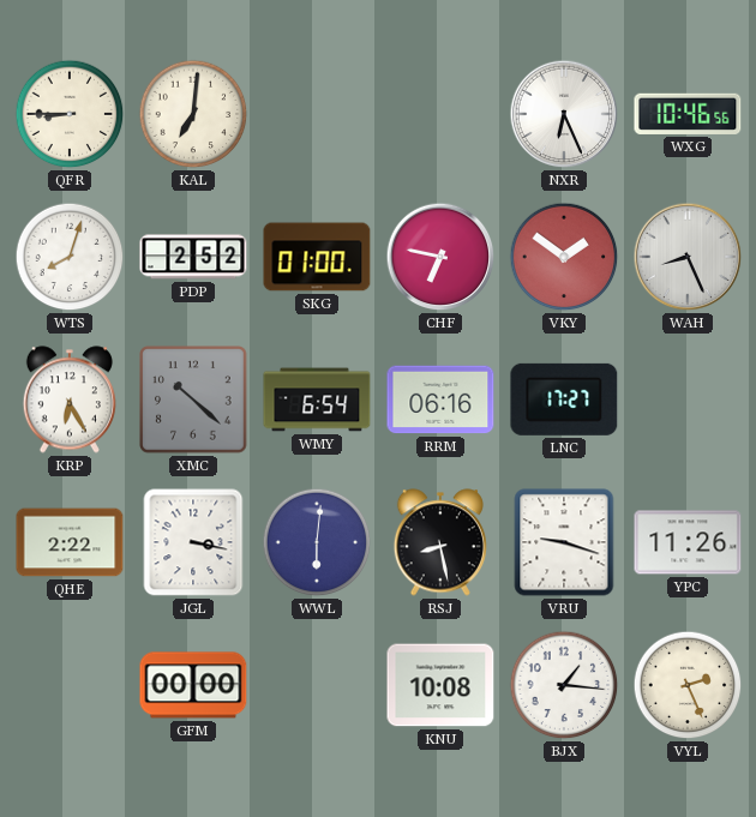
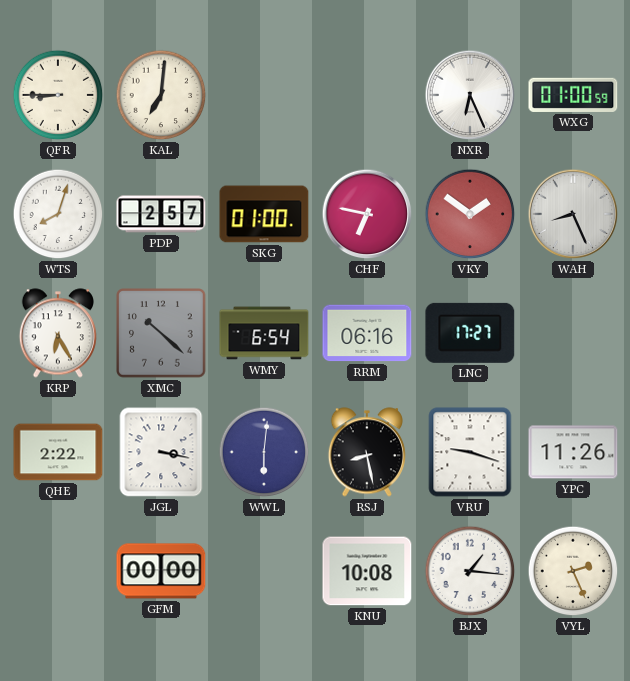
WXG: 10:46 -> 01:00
PDP: 2:52 -> 2:57
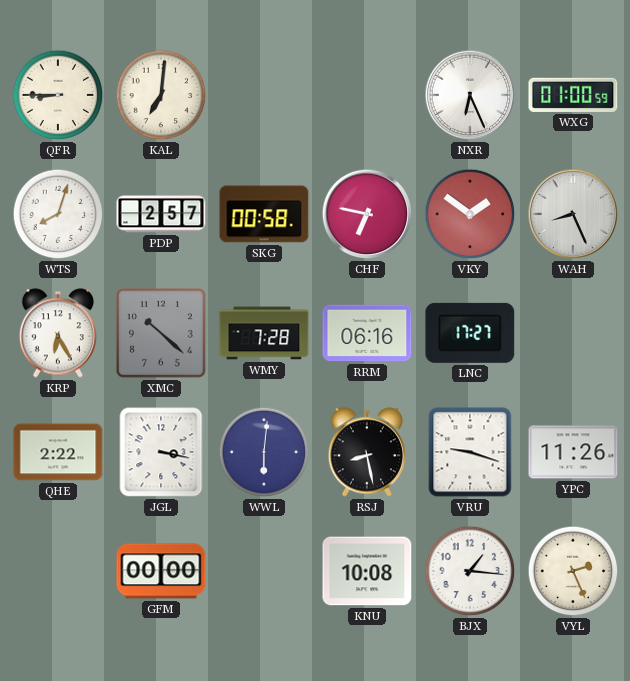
SKG: 01:00 -> 00:58
WMY: 6:54 -> 7:28
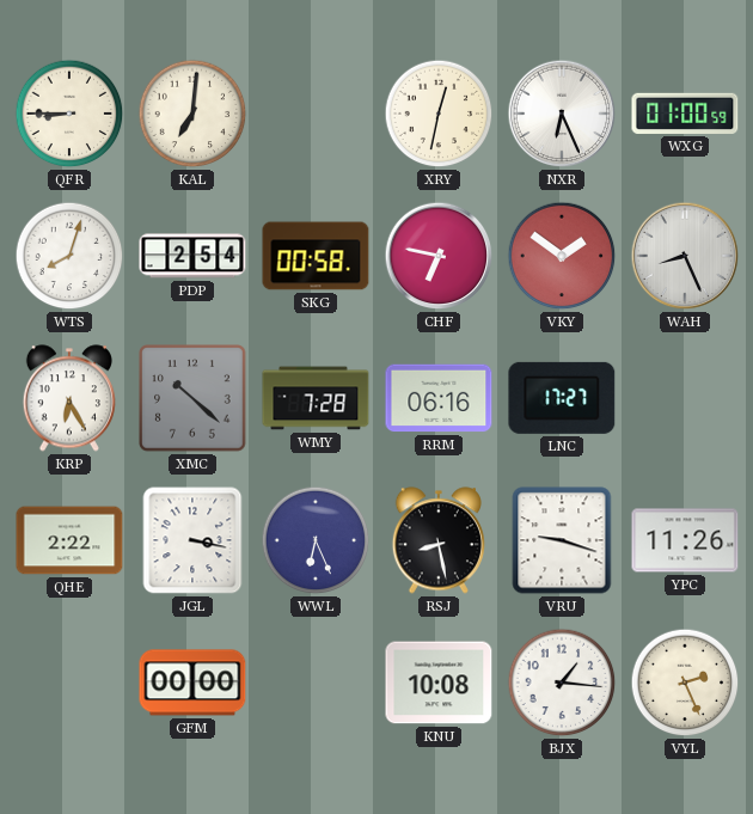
XRY: none -> 12:32
PDP: 2:57 -> 2:54
WWL: 6:01 -> 6:26
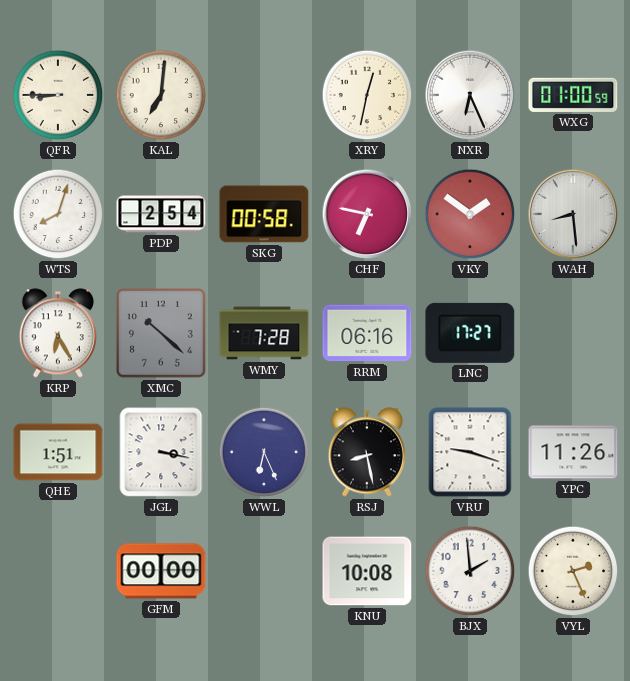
WAH: 8:26 -> 8:29
QHE: 2:22 -> 1:51
BJX: 1:16 -> 1:59
